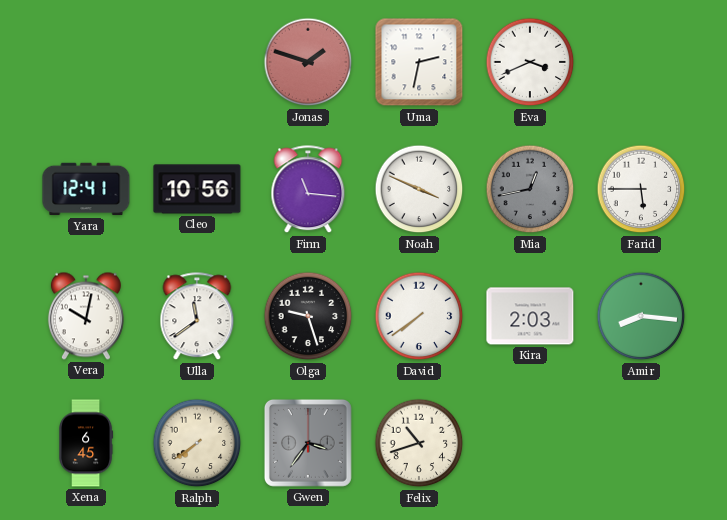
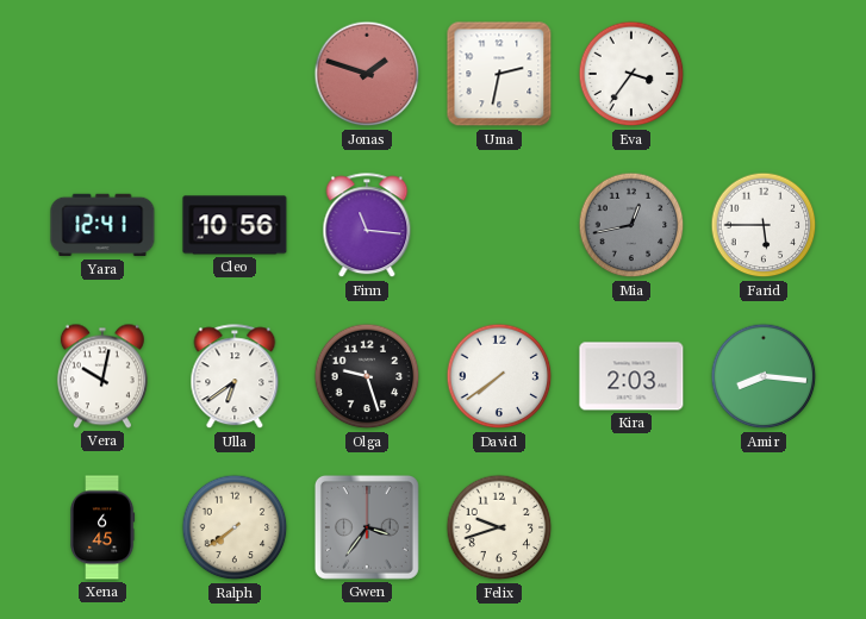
Eva: 3:41 -> 3:36
Noah: 3:49 -> none
Ulla: 11:39 -> 6:39
Felix: 10:42 -> 9:42
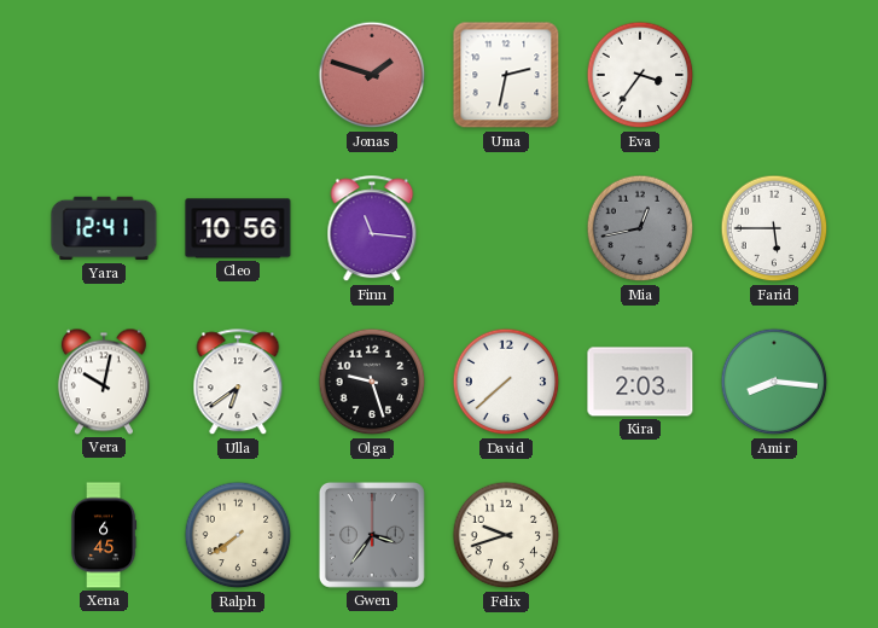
David: 7:39 -> 7:38
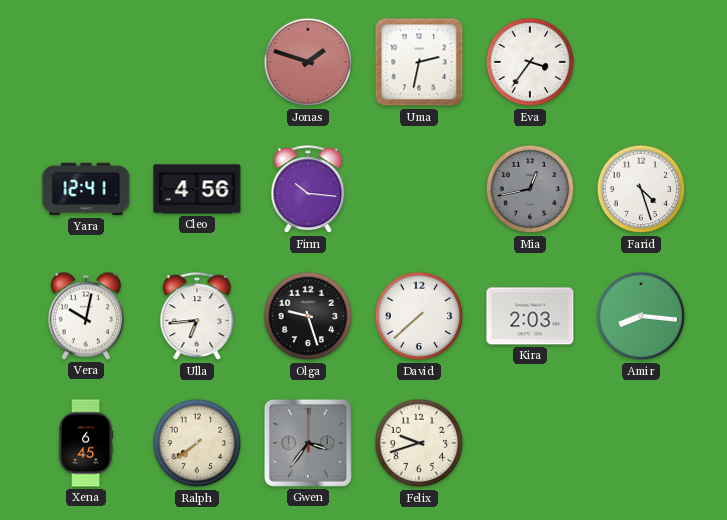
Cleo: 10:56 -> 4:56
Finn: 11:16 -> 10:16
Farid: 5:45 -> 4:27
Ulla: 6:39 -> 6:44
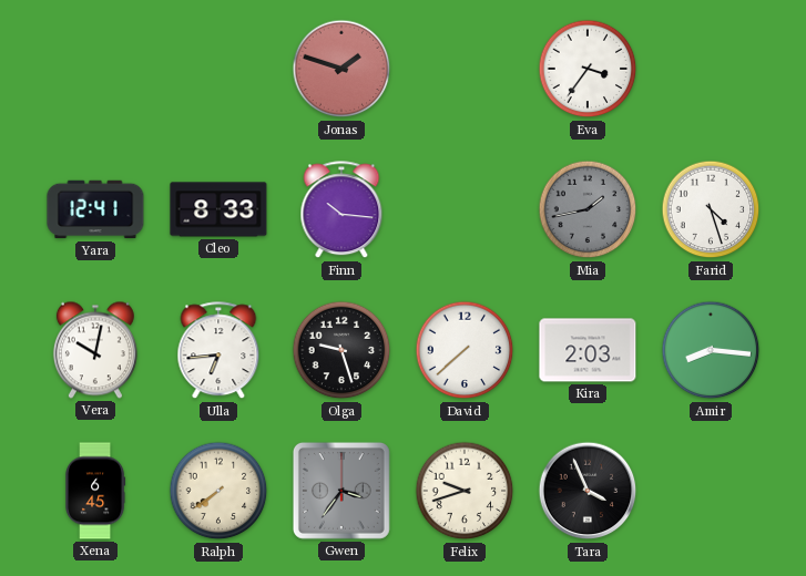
Uma: 2:32 -> none
Cleo: 4:56 -> 8:33
Mia: 12:43 -> 1:43
Tara: none -> 3:56
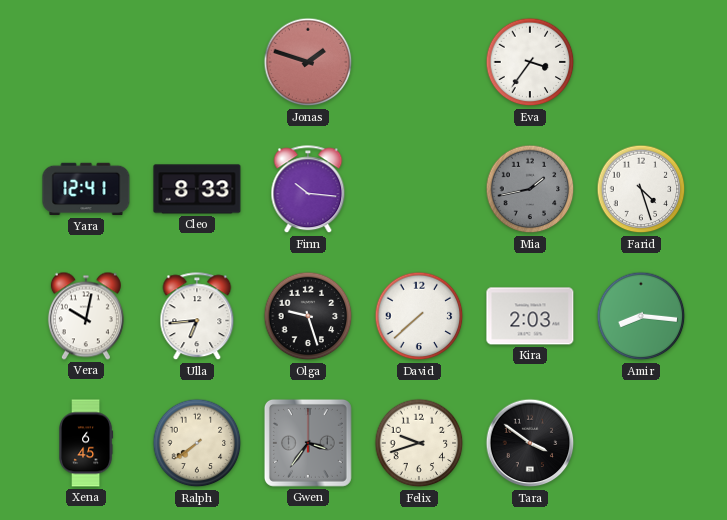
Tara: 3:56 -> 3:51
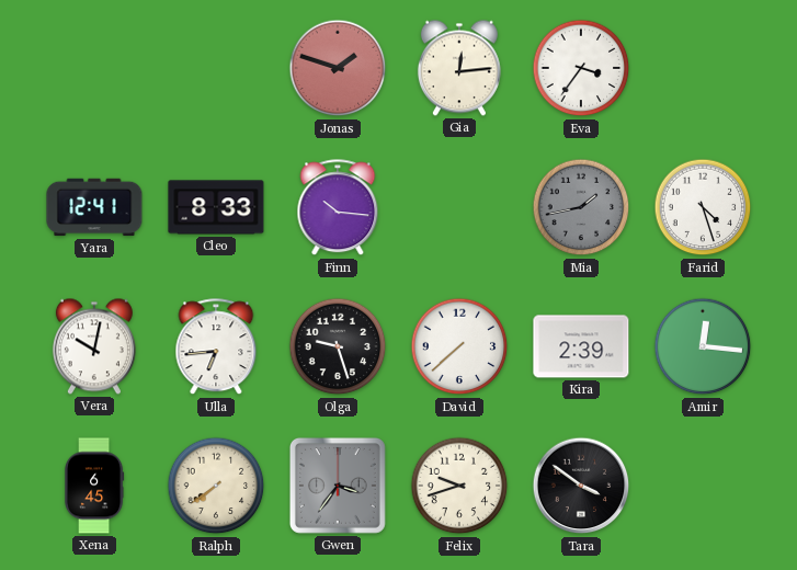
Gia: none -> 12:14
Kira: 2:03 -> 2:39
Amir: 8:16 -> 12:16
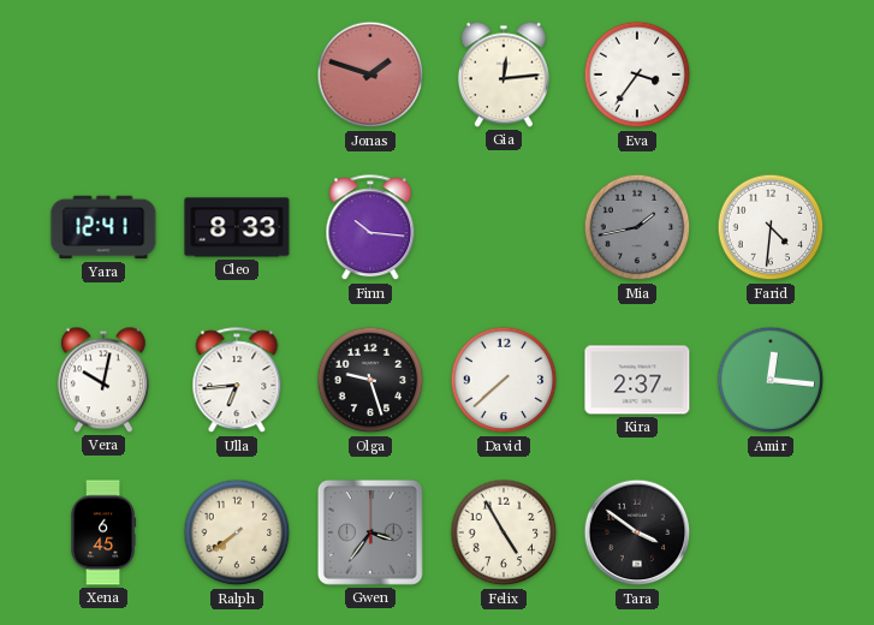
Farid: 4:27 -> 4:31
Kira: 2:39 -> 2:37
Felix: 9:42 -> 4:55
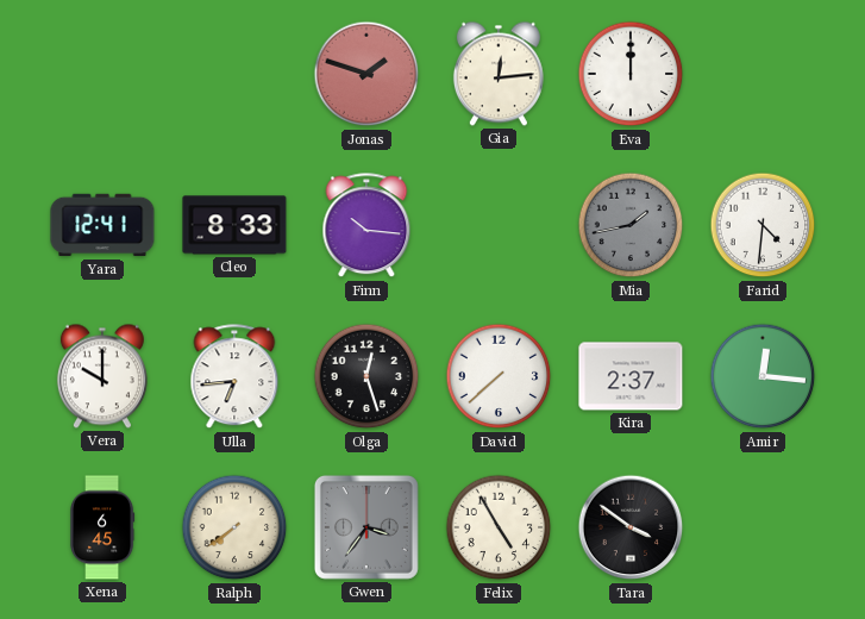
Eva: 3:36 -> 12:00
Vera: 10:02 -> 10:00
Olga: 9:27 -> 12:27
